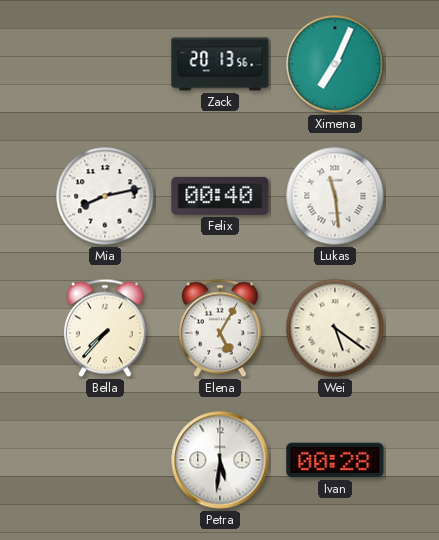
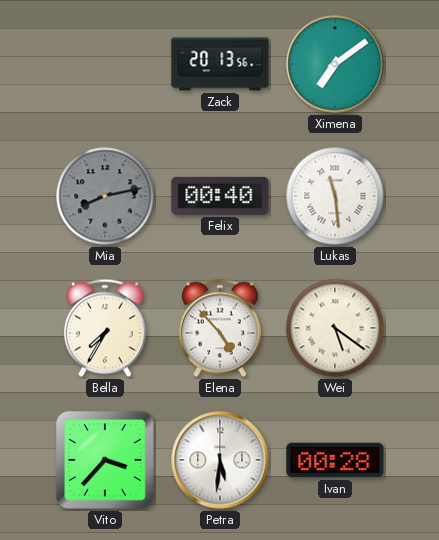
Ximena: 7:04 -> 7:09
Mia dial: white -> grey
Bella: 7:37 -> 7:35
Elena: 5:05 -> 4:53
Vito: none -> 3:37
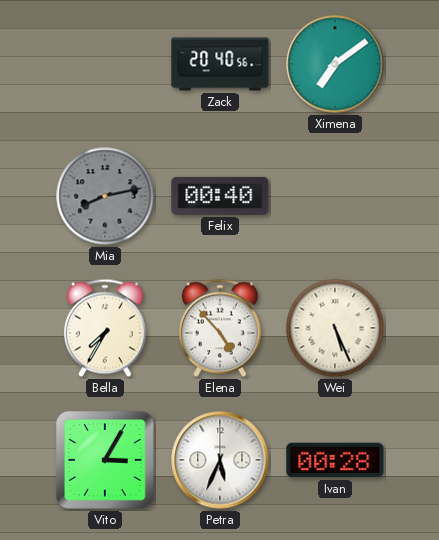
Zack: 20:13 -> 20:40
Lukas: 11:29 -> none
Wei: 5:21 -> 5:26
Vito: 3:37 -> 3:05
Petra: 5:31 -> 5:34
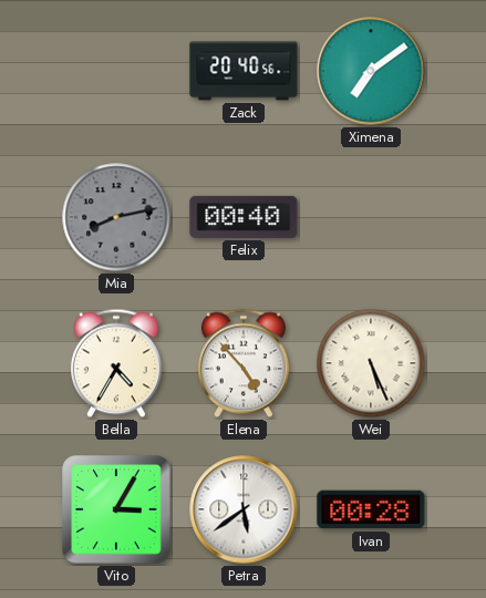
Bella: 7:35 -> 4:35
Petra: 5:34 -> 5:39
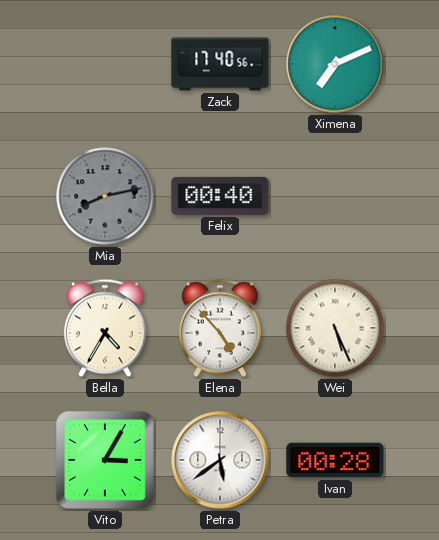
Zack: 20:40 -> 17:40
Ximena: 7:09 -> 7:11
